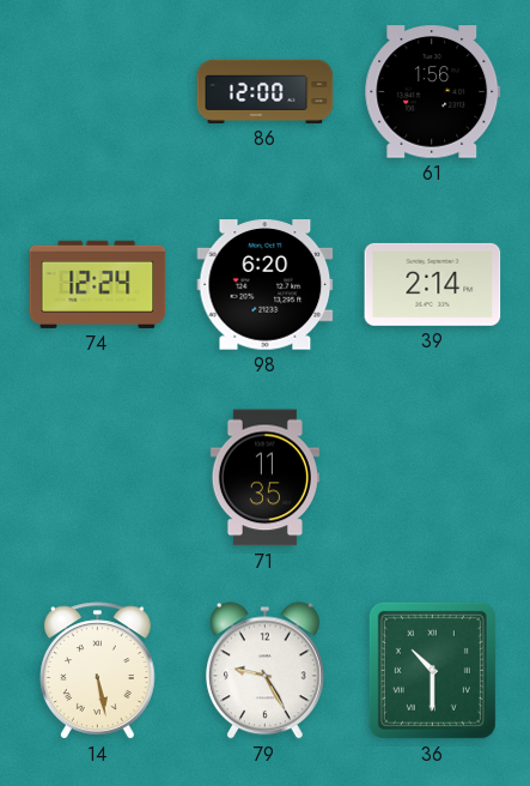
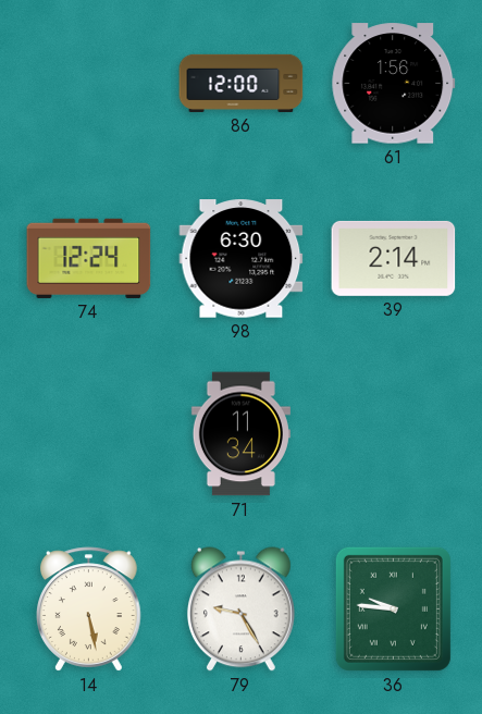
98: 6:20 -> 6:30
71: 11:35 -> 11:34
36: 10:30 -> 9:46
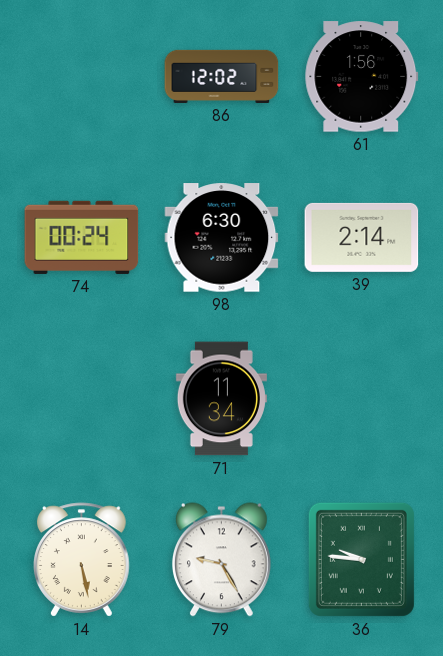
86: 12:00 -> 12:02
74: 12:24 -> 00:24
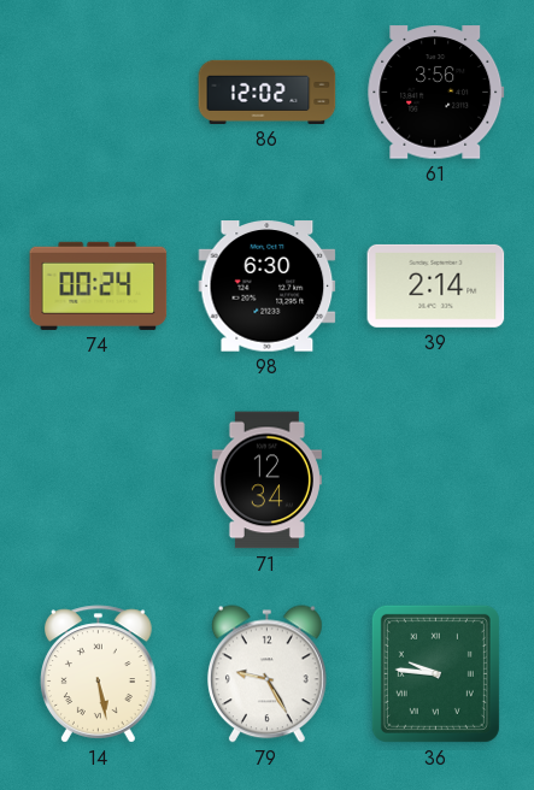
61: 1:56 -> 3:56
71: 11:34 -> 12:34
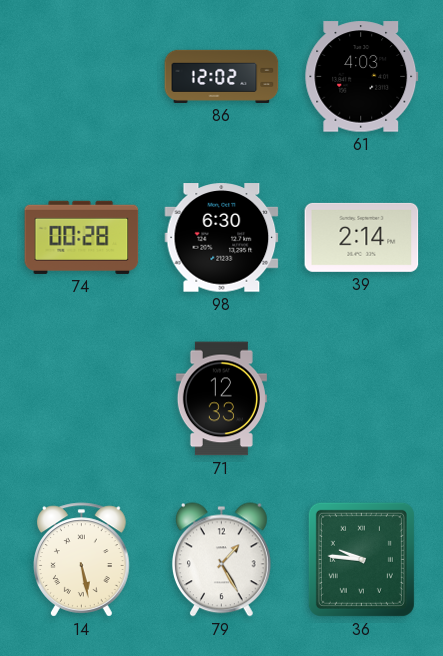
61: 3:56 -> 4:03
74: 00:24 -> 00:28
71: 12:34 -> 12:33
79: 9:25 -> 1:25
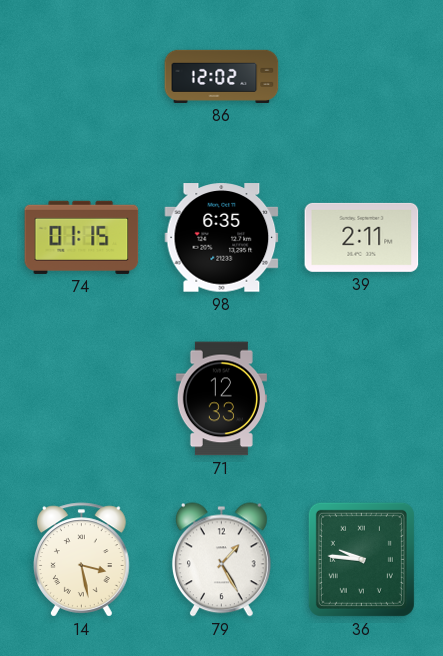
61: 4:03 -> none
74: 00:28 -> 01:15
98: 6:30 -> 6:35
39: 2:14 -> 2:11
14: 5:28 -> 3:28
